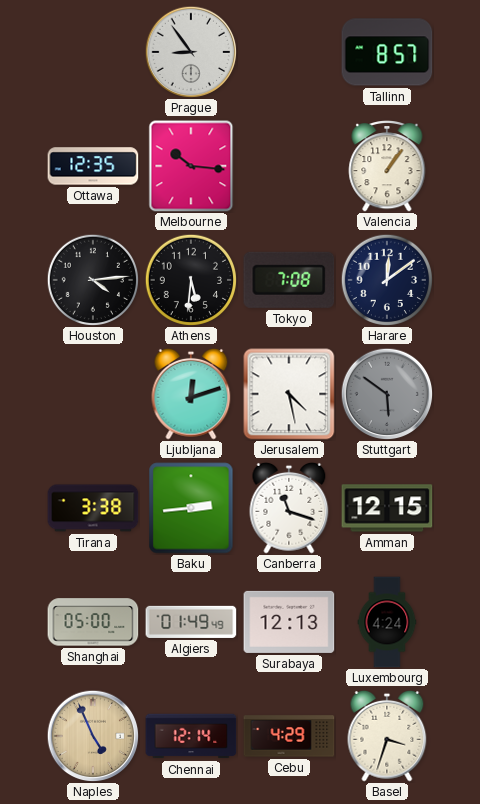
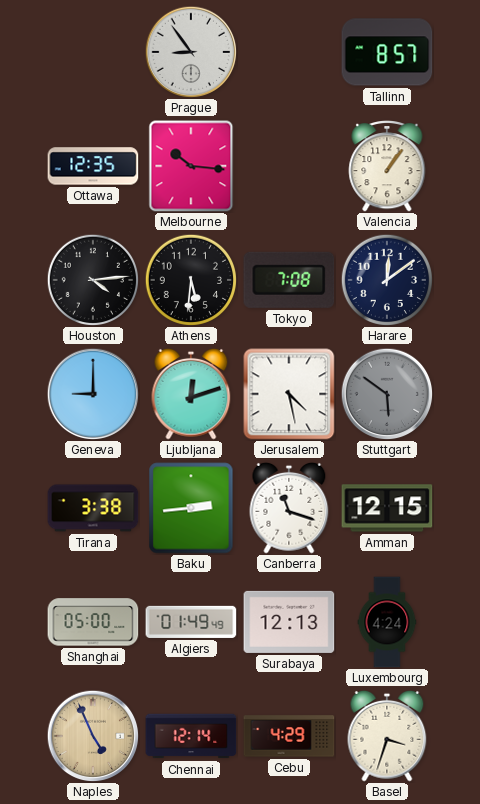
Geneva: none -> 9:00
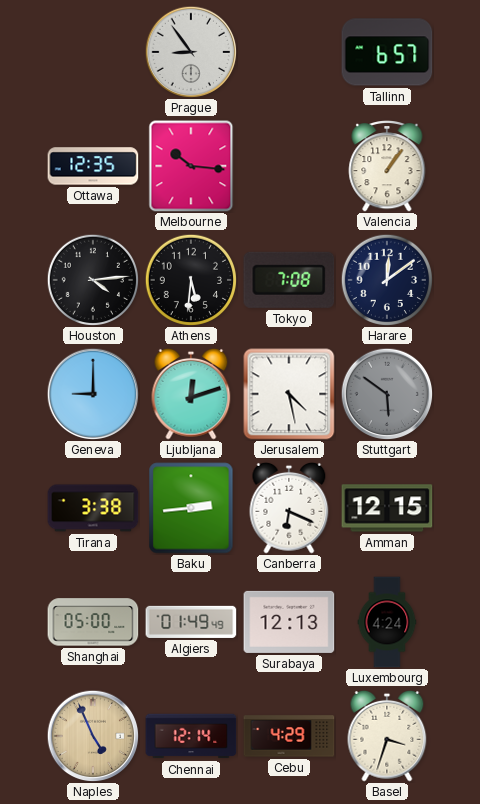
Tallinn: 8:57 -> 6:57
Canberra: 11:18 -> 6:19
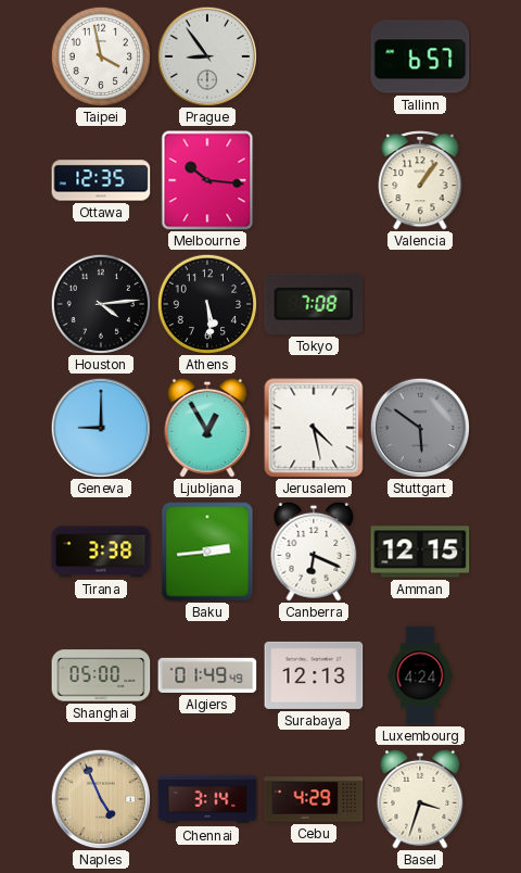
Taipei: none -> 3:58
Athens: 5:31 -> 5:29
Harare: 12:09 -> none
Ljubljana: 12:12 -> 12:55
Chennai: 12:14 -> 3:14
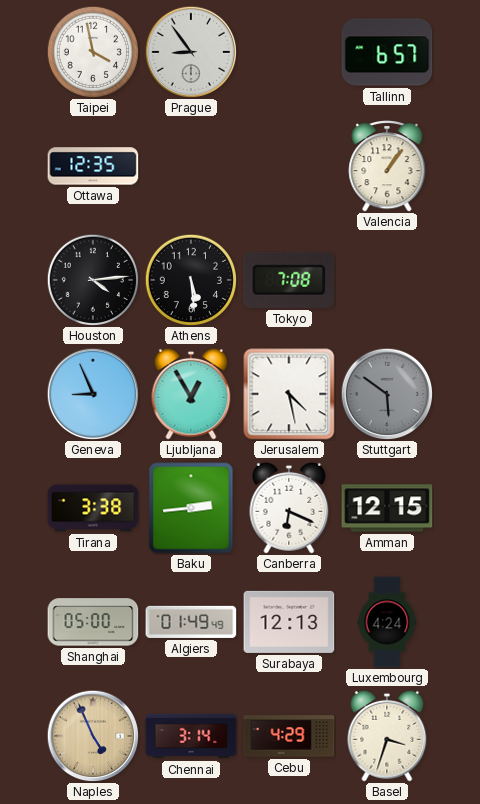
Melbourne: 10:16 -> none
Geneva: 9:00 -> 8:56
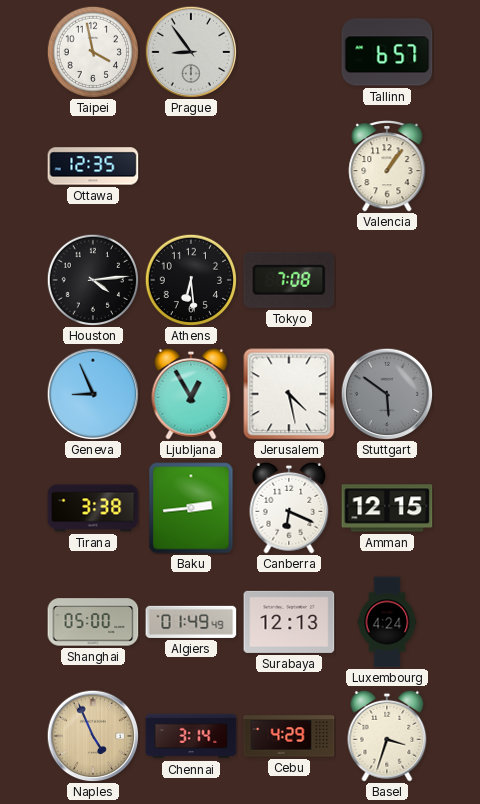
Athens: 5:29 -> 6:29
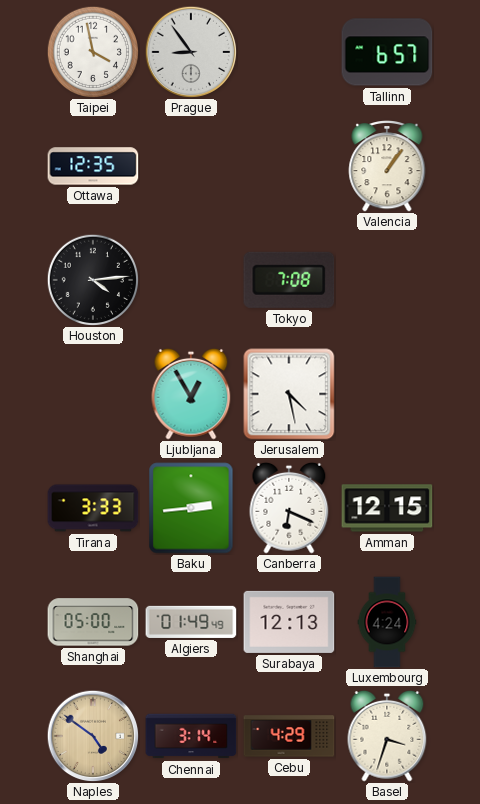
Athens: 6:29 -> none
Geneva: 8:56 -> none
Stuttgart: 5:51 -> none
Tirana: 3:38 -> 3:33
Naples: 4:56 -> 4:51
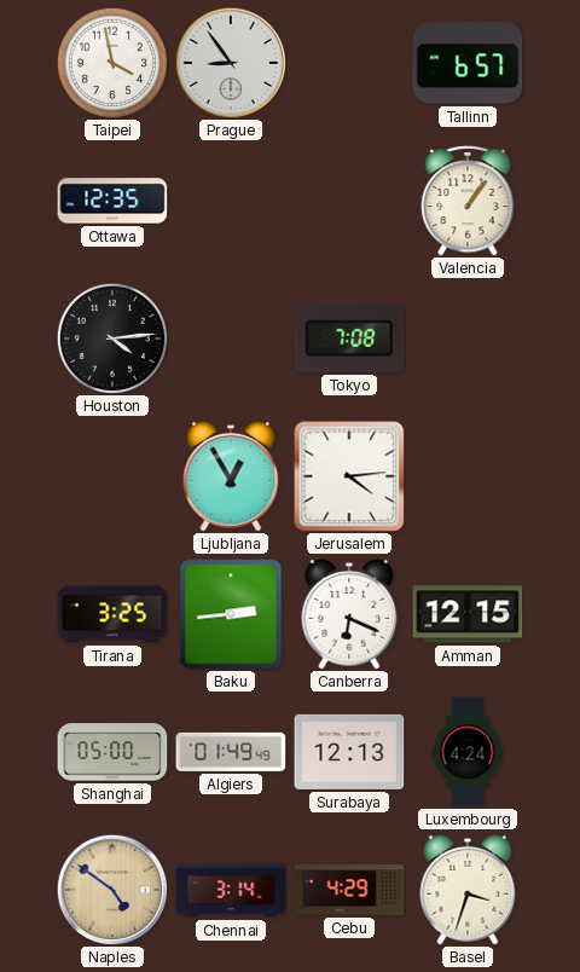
Jerusalem: 4:28 -> 4:14
Tirana: 3:33 -> 3:25
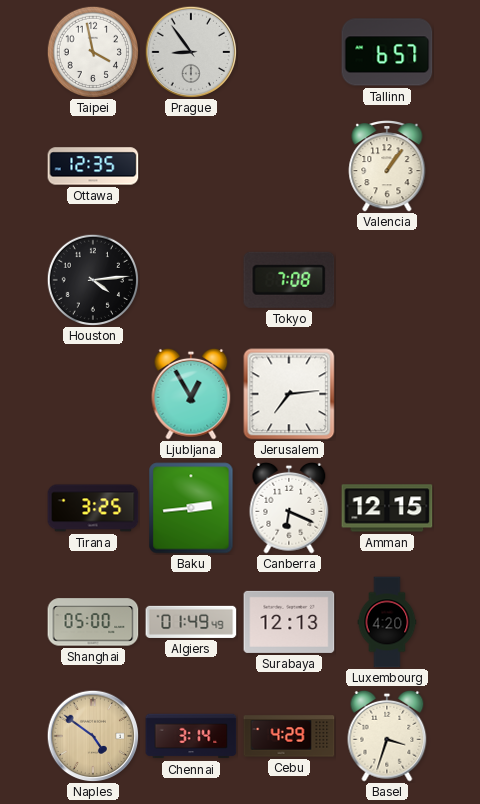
Jerusalem: 4:14 -> 7:14
Luxembourg: 4:24 -> 4:20
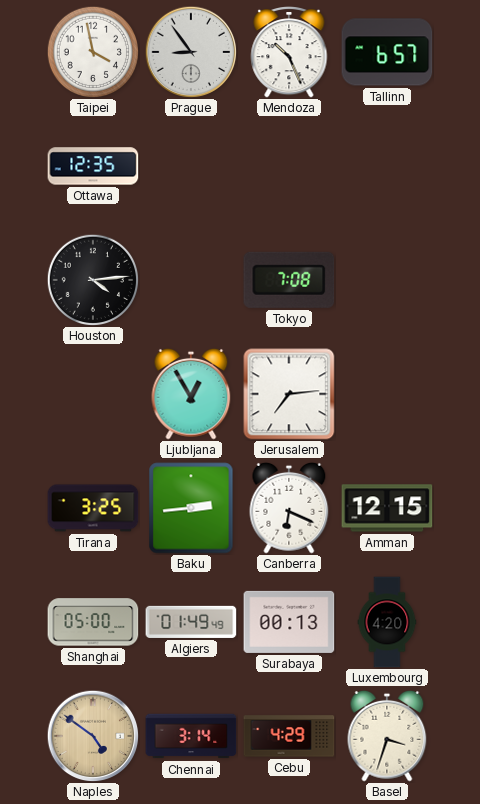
Mendoza: none -> 10:26
Valencia: 1:06 -> none
Surabaya: 12:13 -> 00:13
